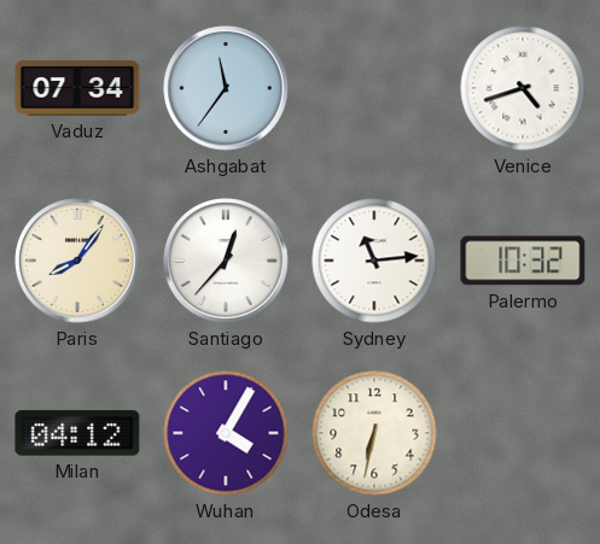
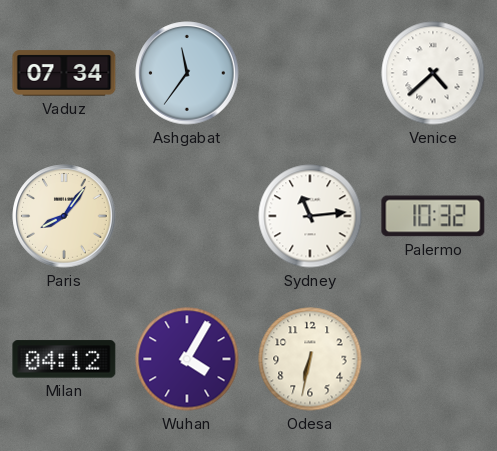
Venice: 4:42 -> 4:38
Santiago: 12:37 -> none
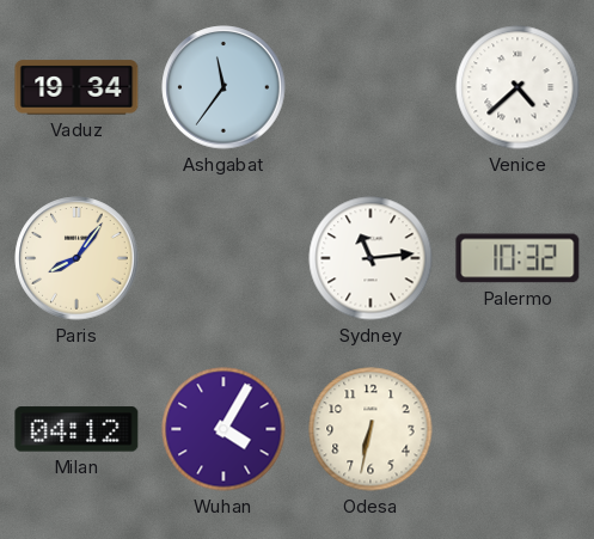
Vaduz: 07:34 -> 19:34
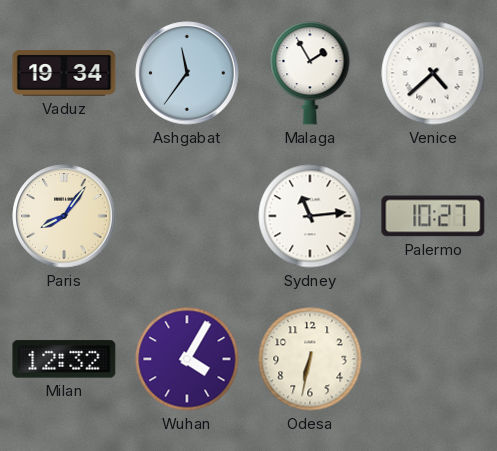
Malaga: none -> 1:55
Palermo: 10:32 -> 10:27
Milan: 04:12 -> 12:32
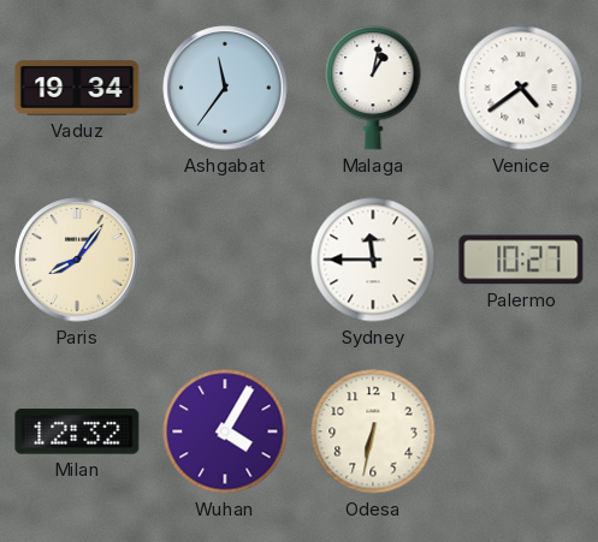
Malaga: 1:55 -> 1:02
Venice: 4:38 -> 4:39
Sydney: 11:14 -> 11:45
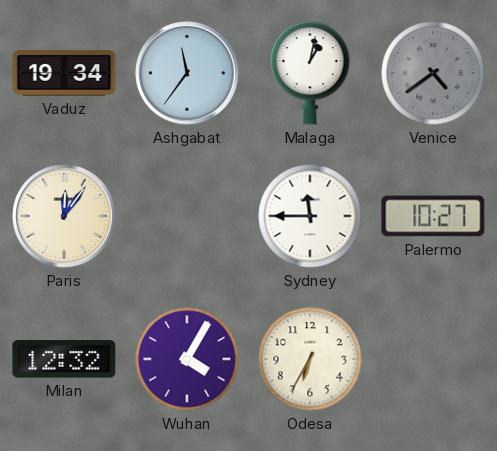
Venice dial: white -> grey
Paris: 8:06 -> 12:06
Odesa: 6:32 -> 6:35
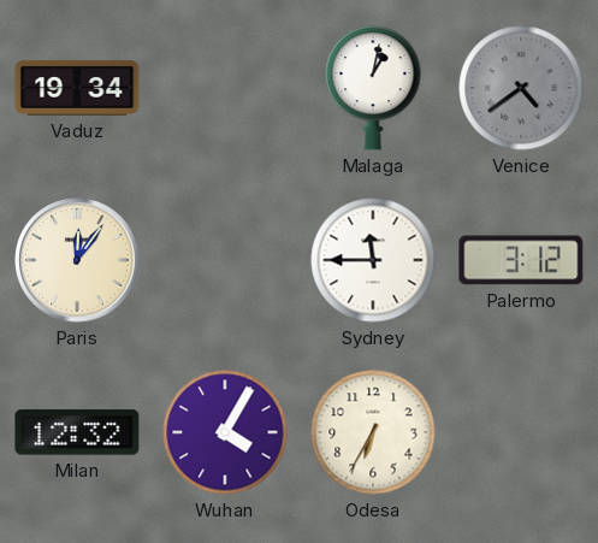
Ashgabat: 11:36 -> none
Palermo: 10:27 -> 3:12
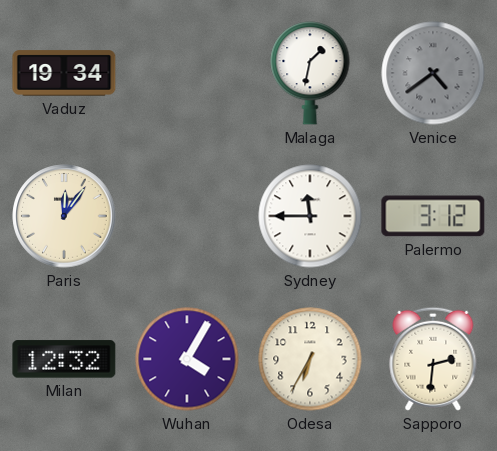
Malaga: 1:02 -> 1:32
Sapporo: none -> 2:31
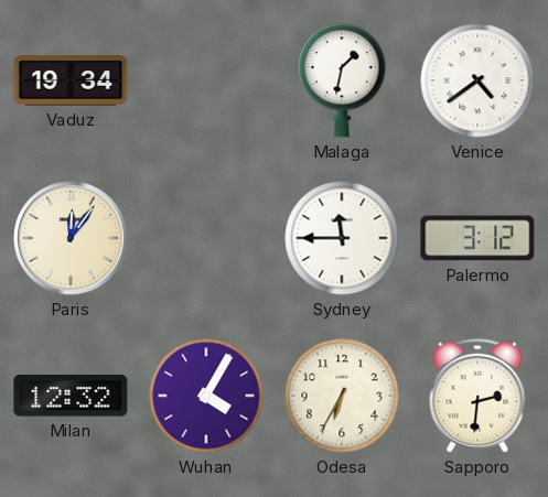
Venice dial: grey -> white
